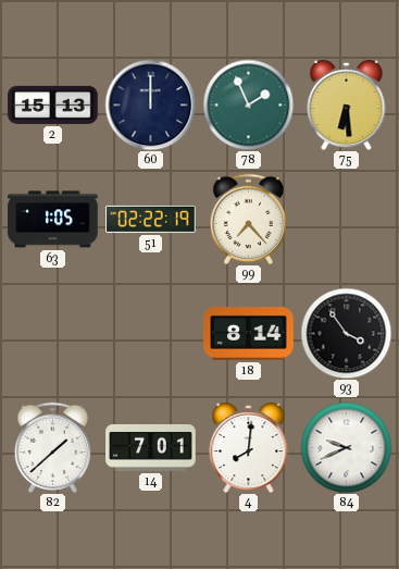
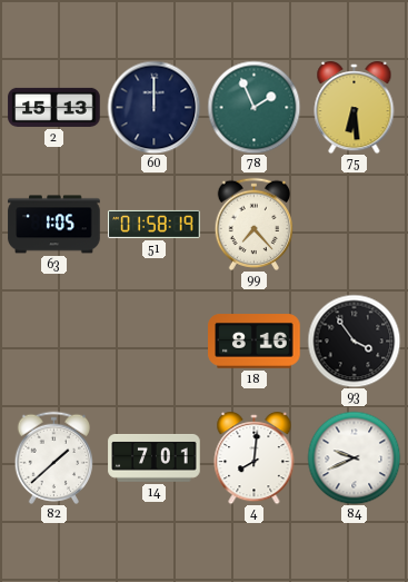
51: 02:22 -> 01:58
18: 8:14 -> 8:16
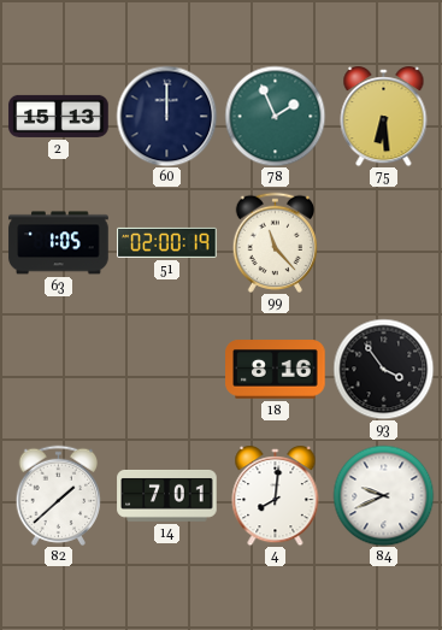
51: 01:58 -> 02:00
99: 7:23 -> 11:23
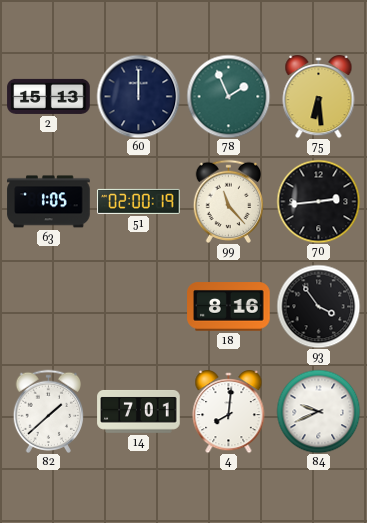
70: none -> 2:44
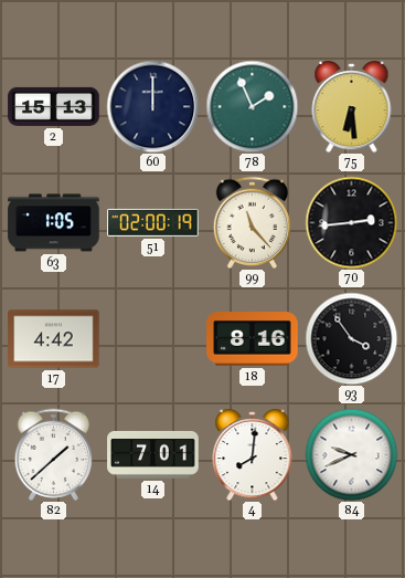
17: none -> 4:42
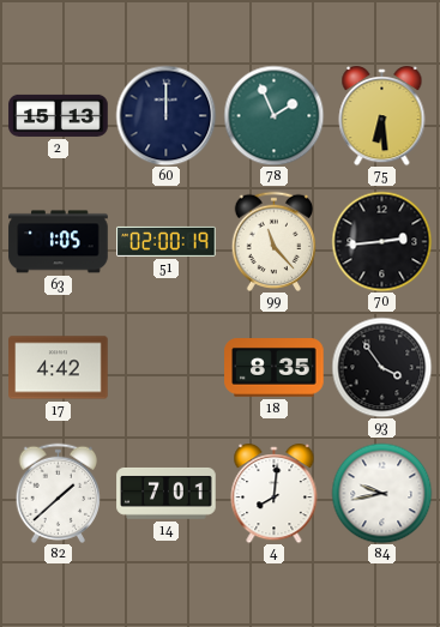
18: 8:16 -> 8:35
84: 9:41 -> 9:43
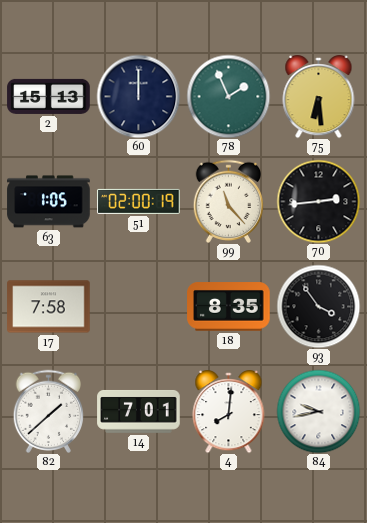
17: 4:42 -> 7:58
